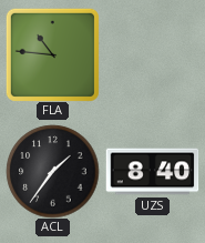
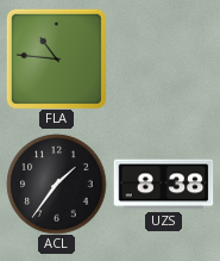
UZS: 8:40 -> 8:38
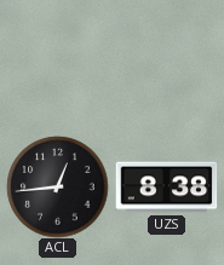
FLA: 10:46 -> none
ACL: 1:36 -> 12:44
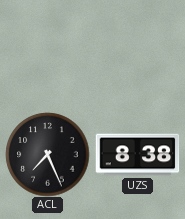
ACL: 12:44 -> 7:26
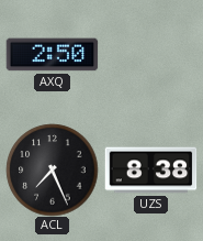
AXQ: none -> 2:50
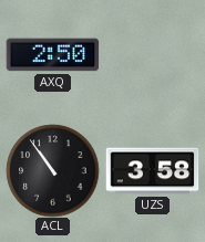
ACL: 7:26 -> 10:54
UZS: 8:38 -> 3:58
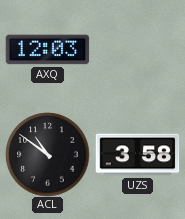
AXQ: 2:50 -> 12:03
ACL: 10:54 -> 10:51
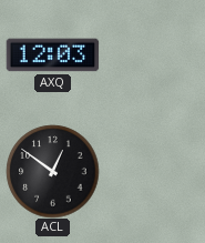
ACL: 10:51 -> 12:51
UZS: 3:58 -> none
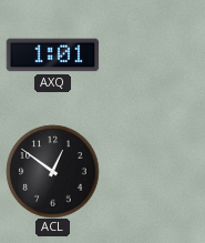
AXQ: 12:03 -> 1:01
